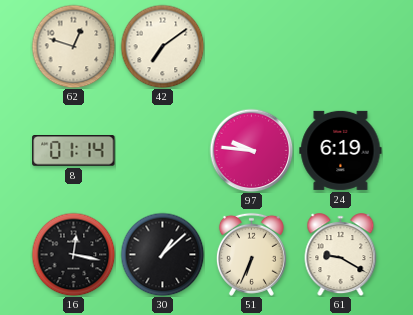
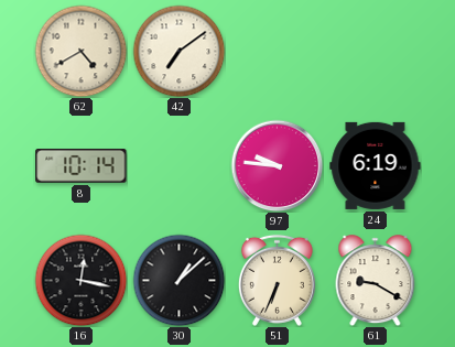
62: 12:48 -> 4:40
8: 01:14 -> 10:14
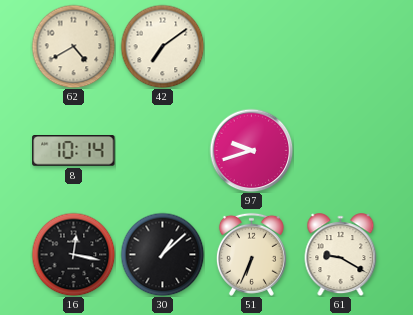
97: 9:46 -> 9:42
24: 6:19 -> none
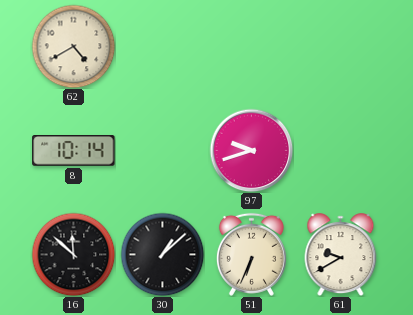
42: 7:09 -> none
16: 12:17 -> 11:52
61: 9:20 -> 9:40
